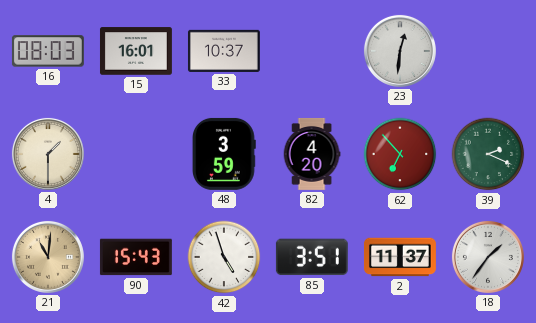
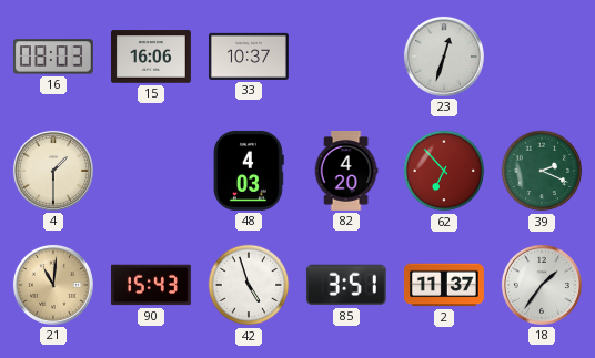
15: 16:01 -> 16:06
23: 12:31 -> 12:33
48: 3:59 -> 4:03
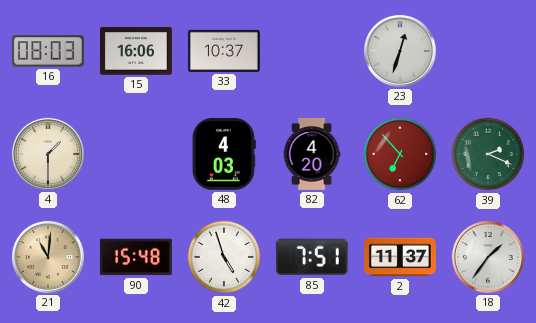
90: 15:43 -> 15:48
85: 3:51 -> 7:51
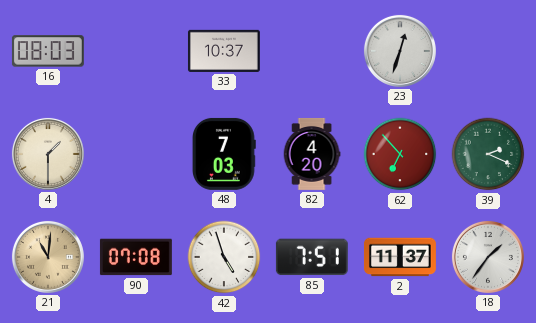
15: 16:06 -> none
48: 4:03 -> 7:03
90: 15:48 -> 07:08
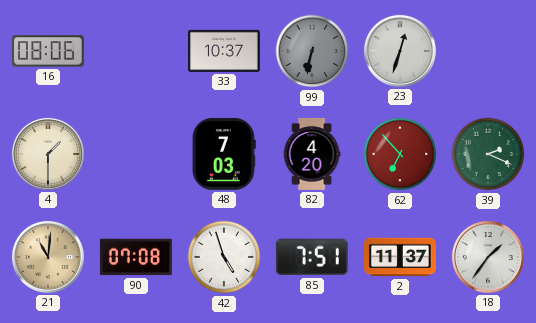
16: 08:03 -> 08:06
99: none -> 6:32
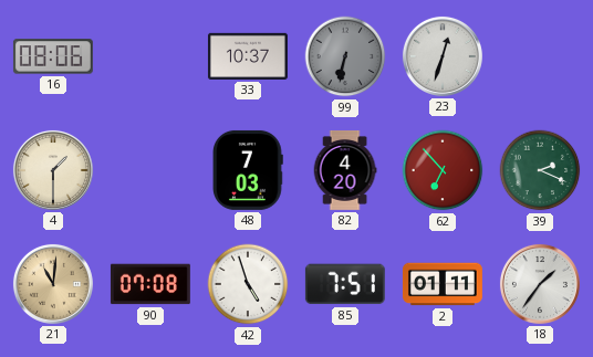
2: 11:37 -> 01:11
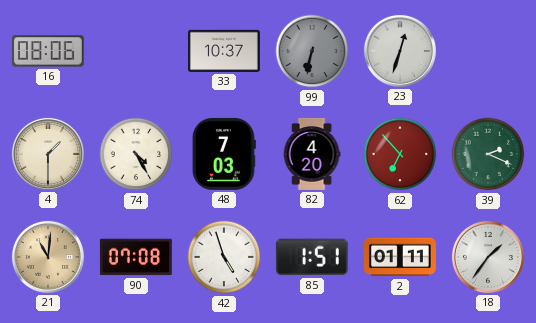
74: none -> 4:25
85: 7:51 -> 1:51
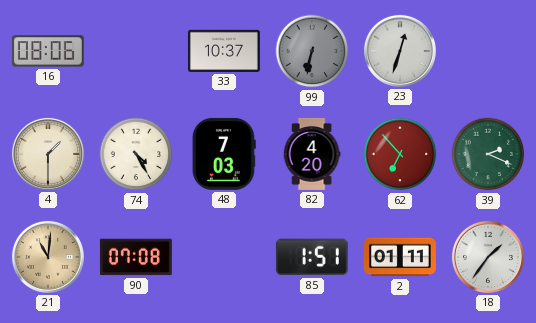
42: 4:57 -> none
